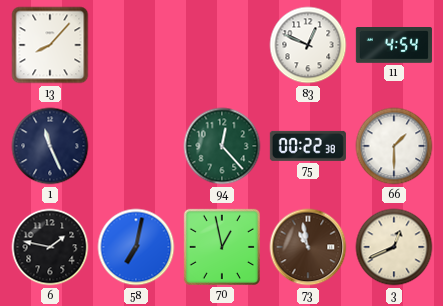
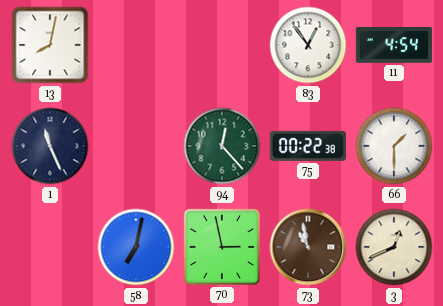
13: 8:07 -> 8:02
83: 12:49 -> 12:54
6: 1:47 -> none
70: 12:58 -> 2:58
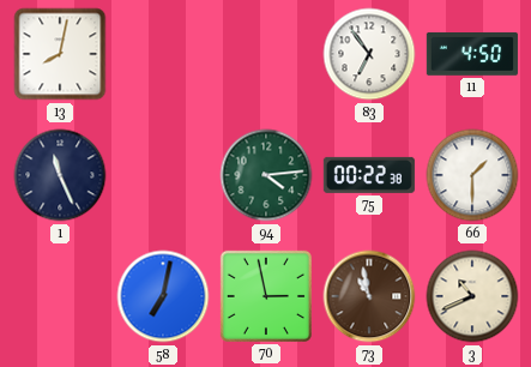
83: 12:54 -> 6:54
11: 4:54 -> 4:50
94: 12:23 -> 4:14
3: 12:41 -> 10:41
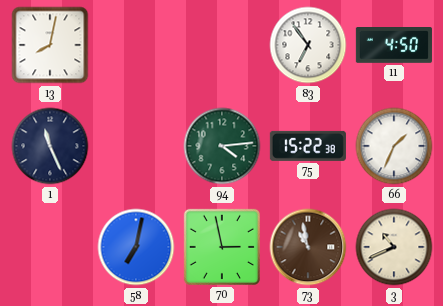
75: 00:22 -> 15:22
66: 1:30 -> 1:34
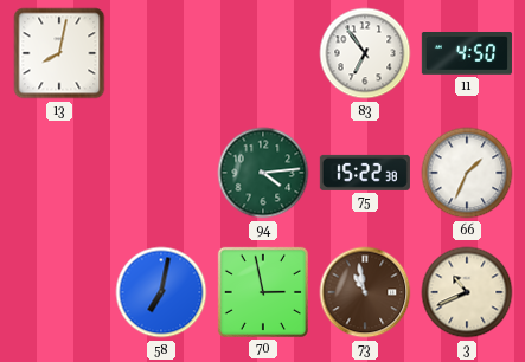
1: 11:26 -> none
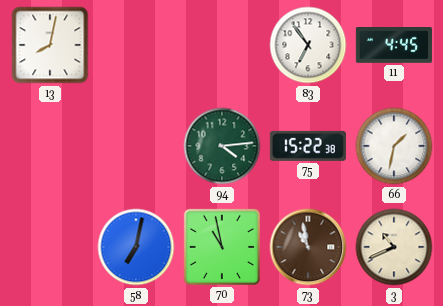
11: 4:50 -> 4:45
66: 1:34 -> 1:32
70: 2:58 -> 10:58
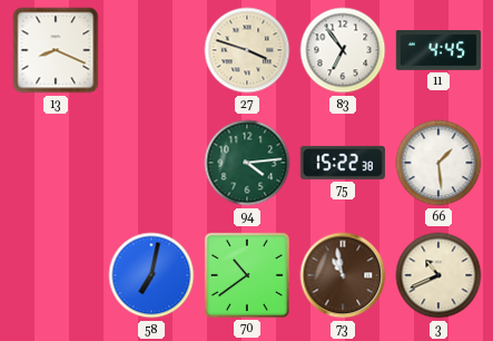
13: 8:02 -> 8:19
27: none -> 3:48
66: 1:32 -> 1:29
70: 10:58 -> 10:39
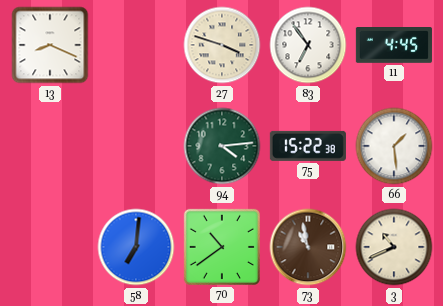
58: 7:02 -> 7:01
